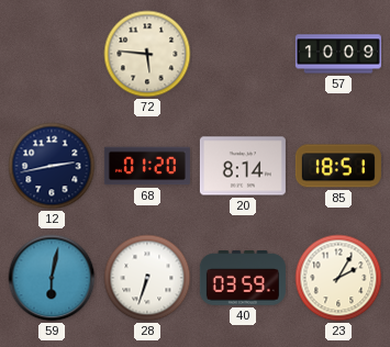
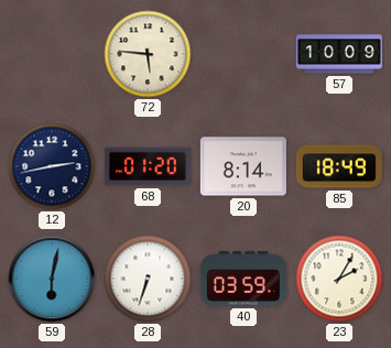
85: 18:51 -> 18:49
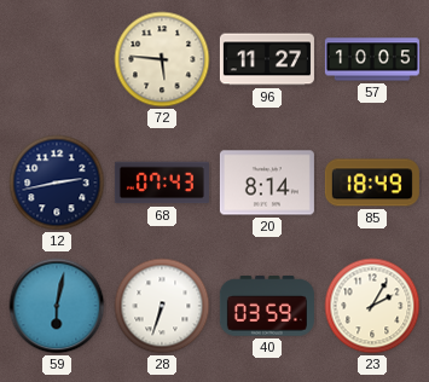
96: none -> 11:27
57: 10:09 -> 10:05
68: 01:20 -> 07:43
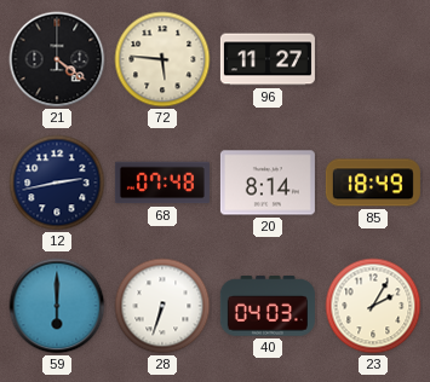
21: none -> 4:21
57: 10:05 -> none
68: 07:43 -> 07:48
59: 6:02 -> 6:00
40: 03:59 -> 04:03
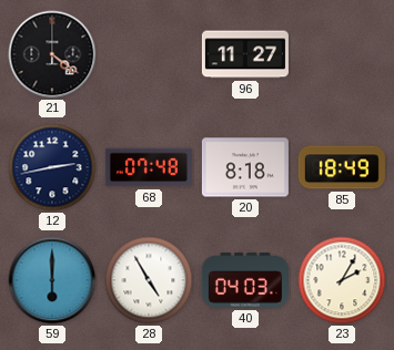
72: 5:46 -> none
20: 8:14 -> 8:18
28: 6:33 -> 4:55
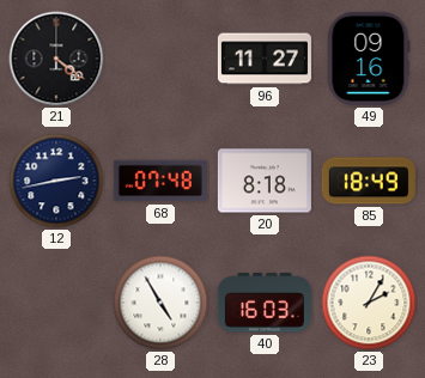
49: none -> 09:16
59: 6:00 -> none
40: 04:03 -> 16:03
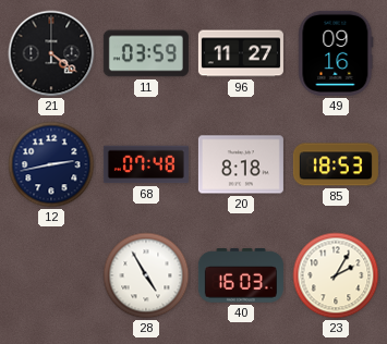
11: none -> 03:59
85: 18:49 -> 18:53
